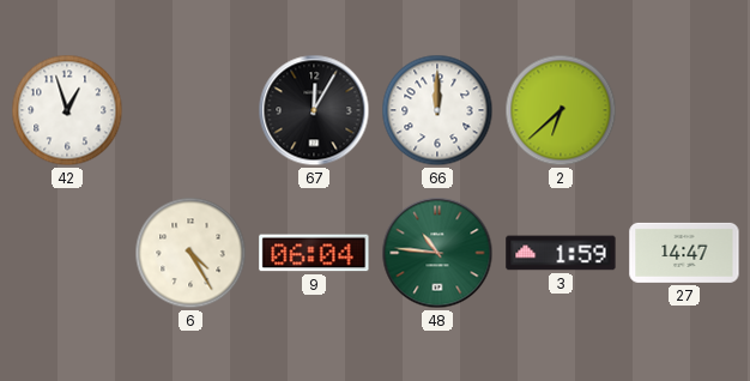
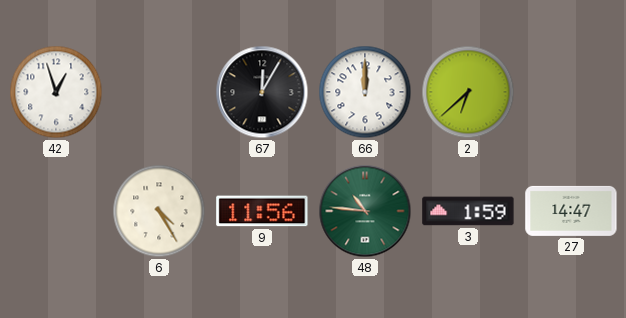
9: 06:04 -> 11:56
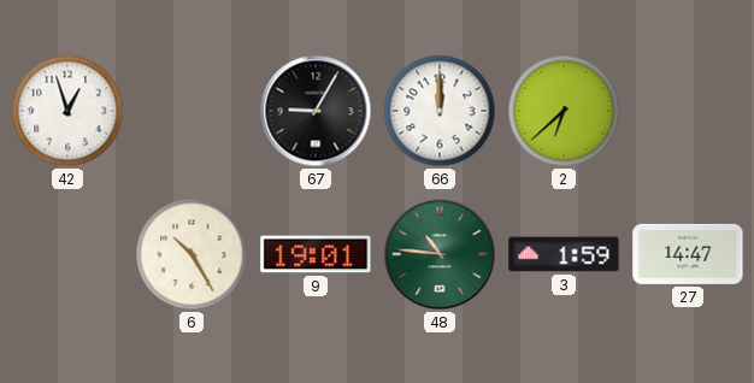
67: 12:05 -> 9:05
6: 4:25 -> 10:25
9: 11:56 -> 19:01
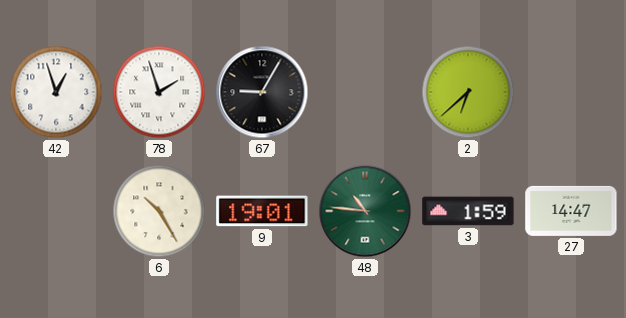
78: none -> 1:57
66: 12:00 -> none
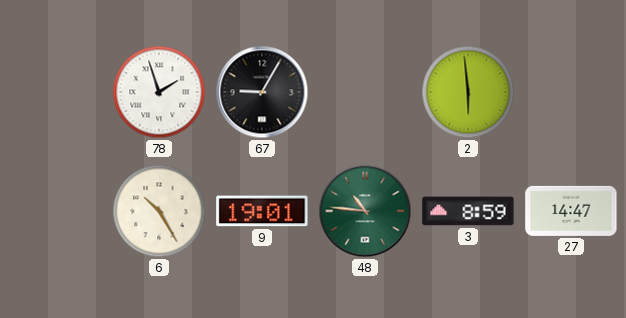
42: 12:57 -> none
2: 6:38 -> 5:59
3: 1:59 -> 8:59
